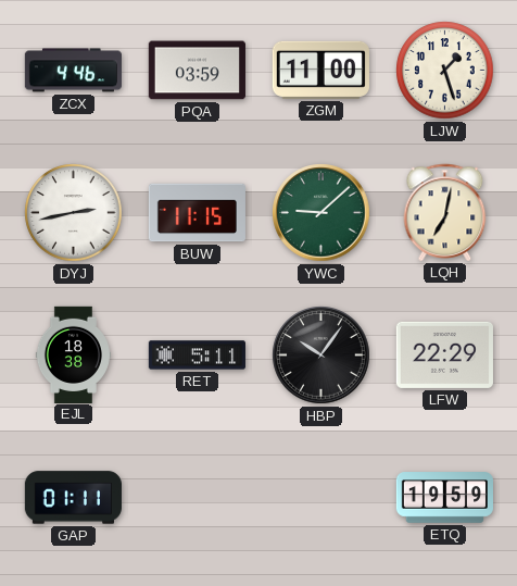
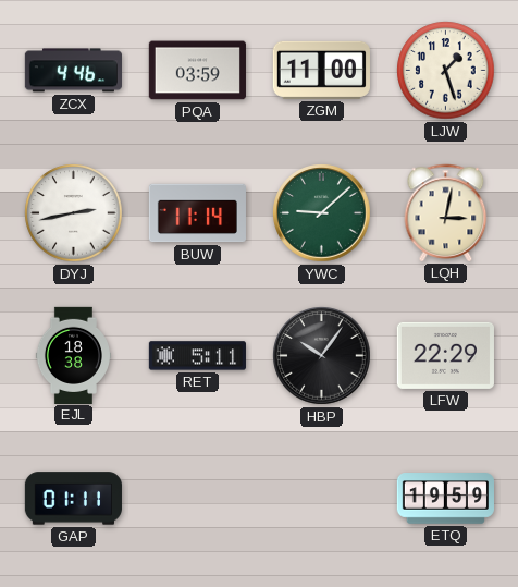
BUW: 11:15 -> 11:14
LQH: 7:02 -> 3:02
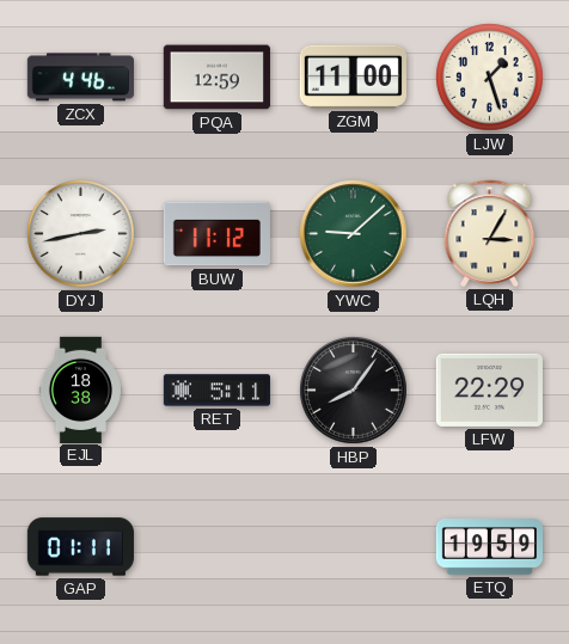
PQA: 03:59 -> 12:59
BUW: 11:14 -> 11:12
LQH: 3:02 -> 3:05
HBP: 10:06 -> 8:06
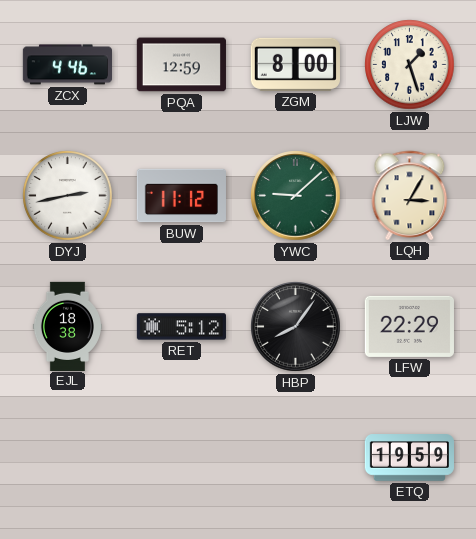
ZGM: 11:00 -> 8:00
RET: 5:11 -> 5:12
GAP: 01:11 -> none
